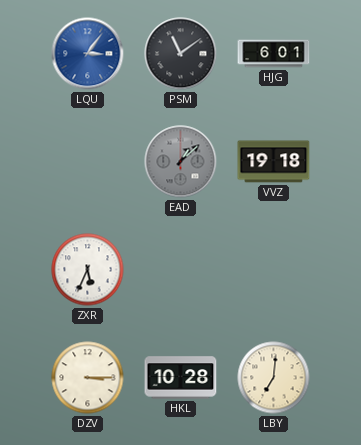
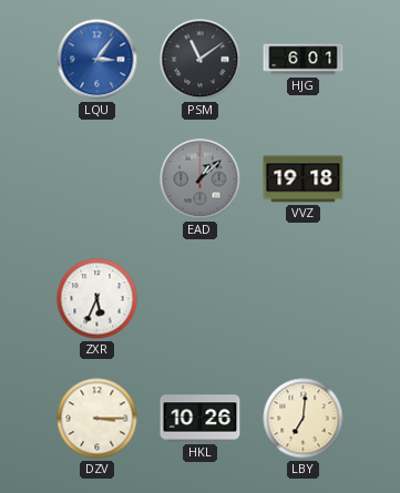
HKL: 10:28 -> 10:26
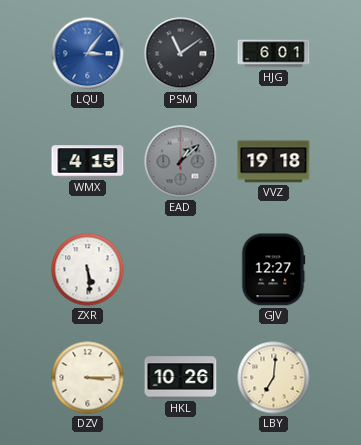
WMX: none -> 4:15
ZXR: 5:34 -> 5:29
GJV: none -> 12:27
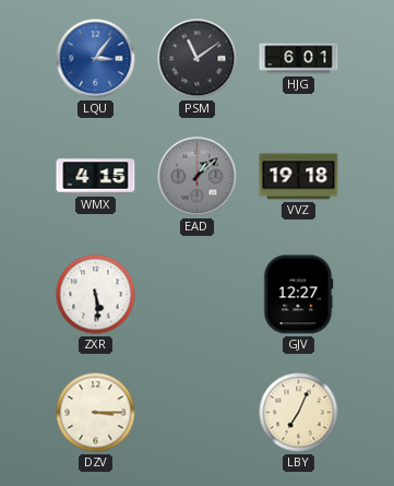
HKL: 10:26 -> none
LBY: 7:01 -> 7:04
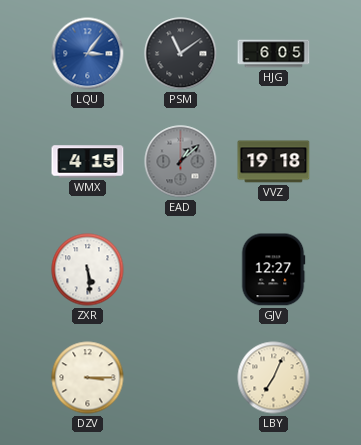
HJG: 6:01 -> 6:05
